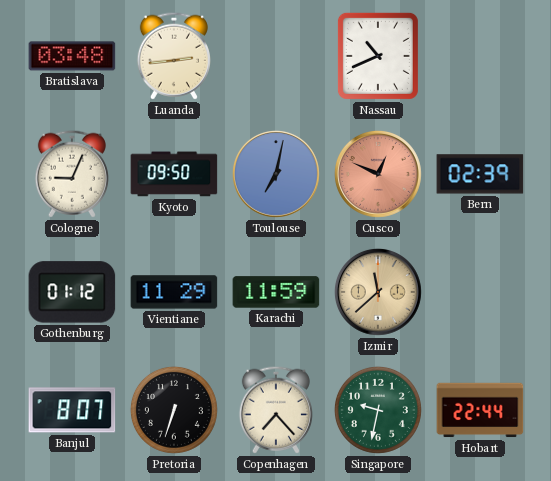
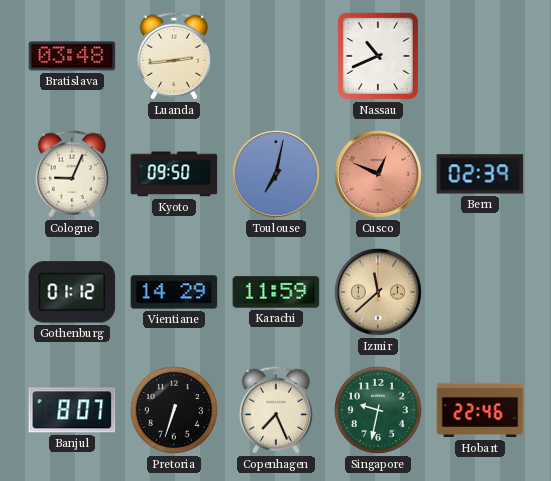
Vientiane: 11:29 -> 14:29
Copenhagen: 7:23 -> 7:26
Hobart: 22:44 -> 22:46
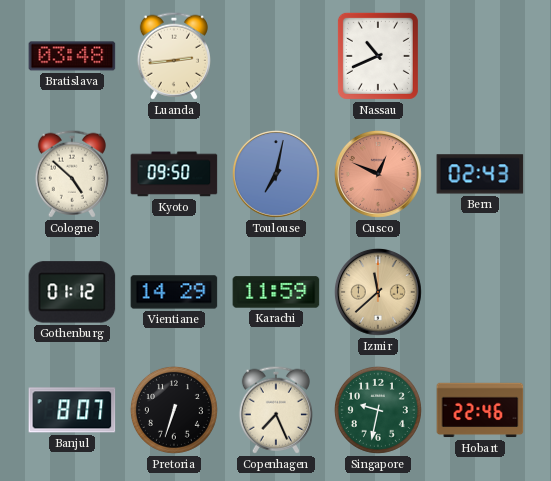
Cologne: 9:04 -> 4:52
Bern: 02:39 -> 02:43
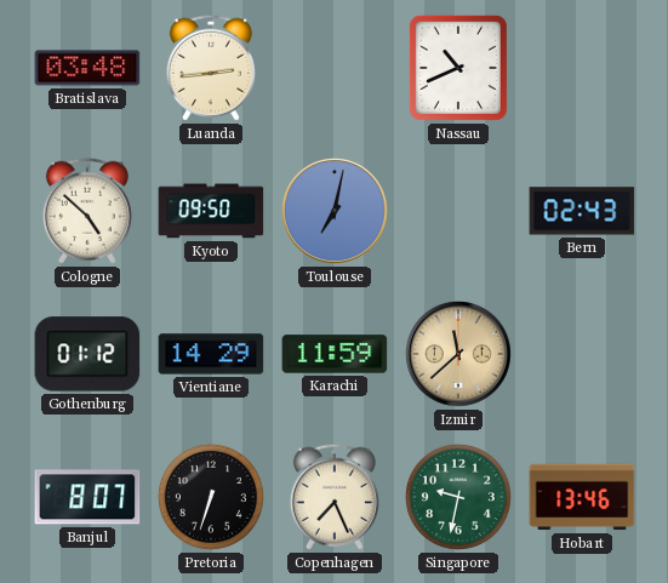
Cusco: 12:49 -> none
Hobart: 22:46 -> 13:46
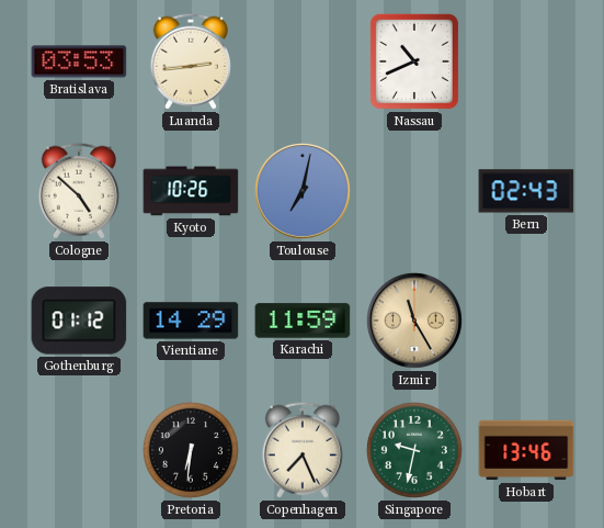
Bratislava: 03:48 -> 03:53
Kyoto: 09:50 -> 10:26
Izmir: 11:38 -> 11:25
Banjul: 8:07 -> none
Pretoria: 6:33 -> 6:31
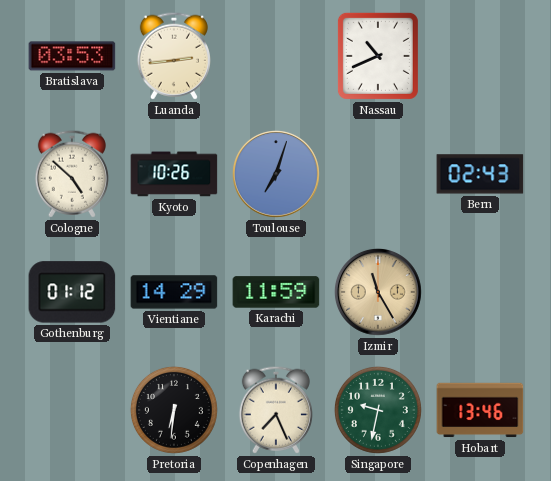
Toulouse: 7:02 -> 7:03
